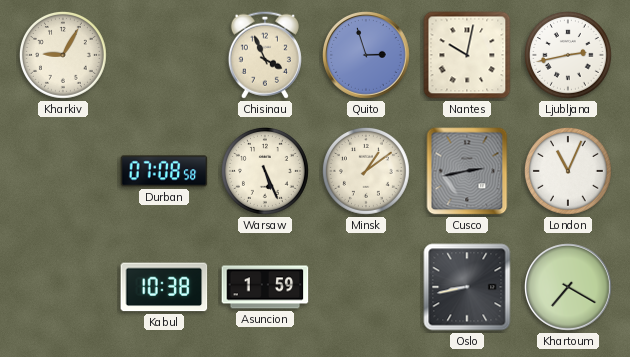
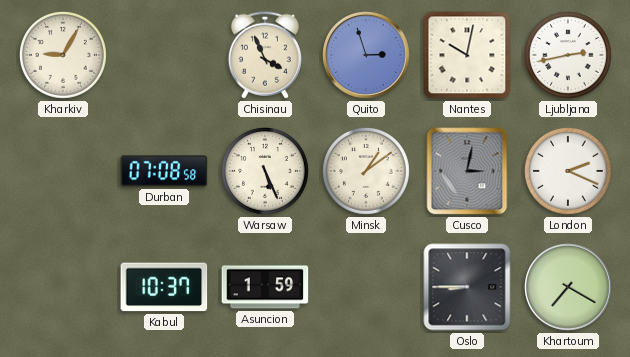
Cusco: 2:43 -> 3:02
London: 11:04 -> 2:19
Kabul: 10:38 -> 10:37
Oslo: 8:43 -> 8:45
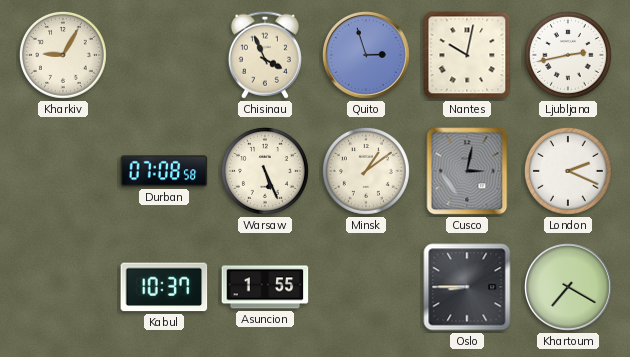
Asuncion: 1:59 -> 1:55
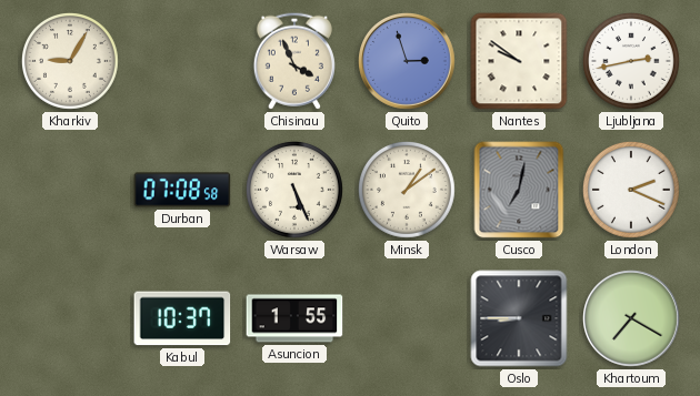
Nantes: 10:02 -> 9:51
Cusco: 3:02 -> 7:02
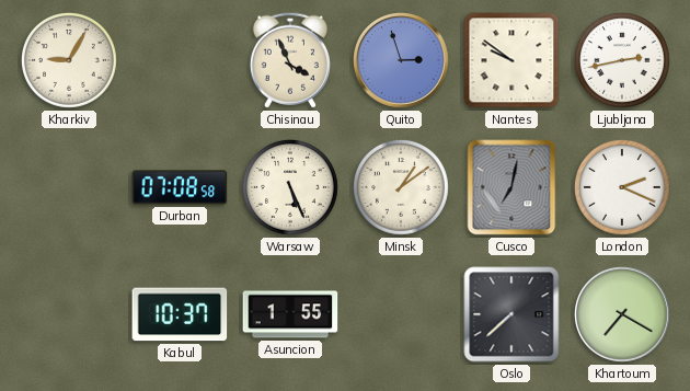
Oslo: 8:45 -> 7:38
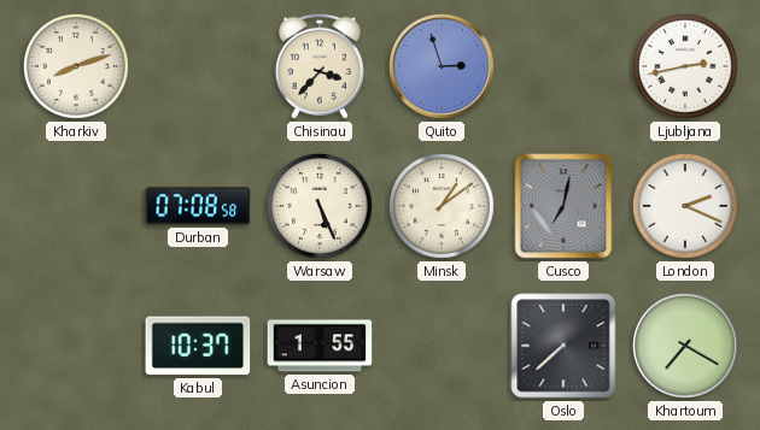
Kharkiv: 9:05 -> 8:12
Chisinau: 3:56 -> 3:37
Nantes: 9:51 -> none
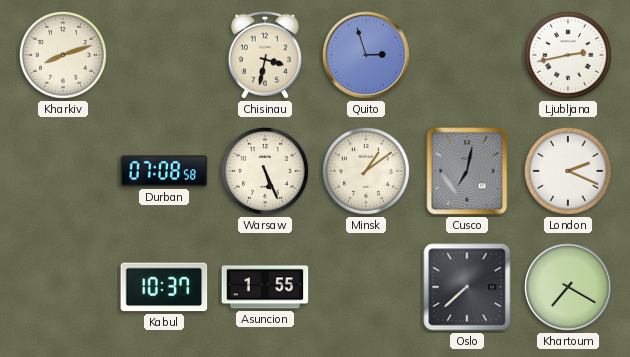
Chisinau: 3:37 -> 3:32
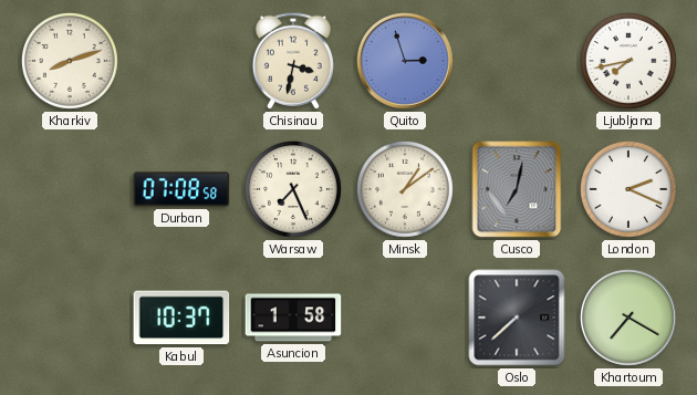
Ljubljana: 2:43 -> 7:43
Warsaw: 5:26 -> 7:26
Asuncion: 1:55 -> 1:58
